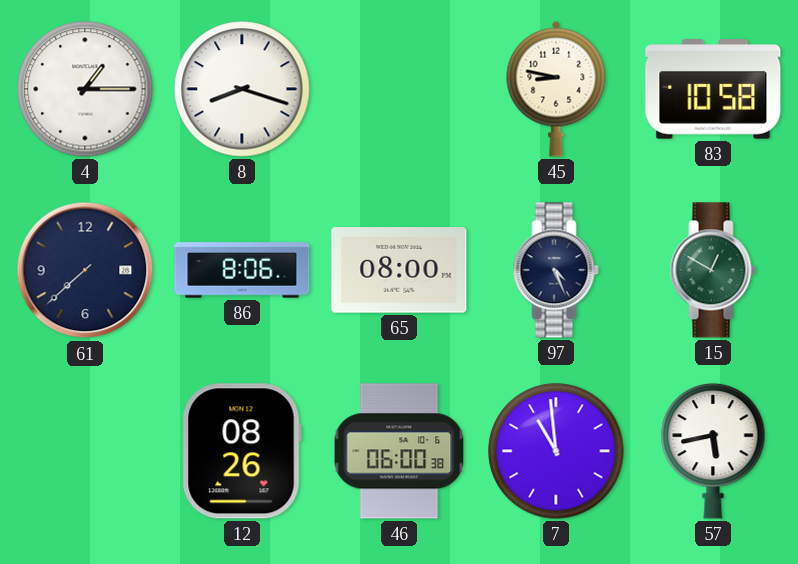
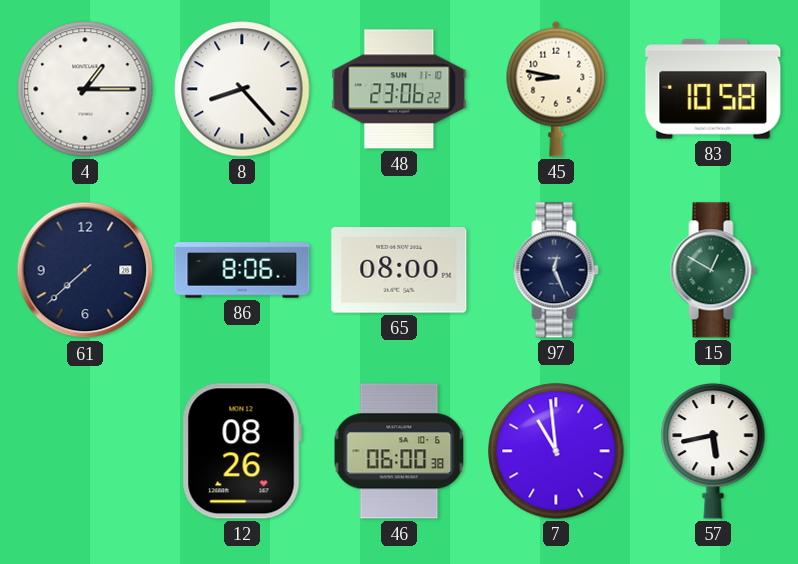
8: 8:18 -> 8:23
48: none -> 23:06
97: 4:26 -> 12:26
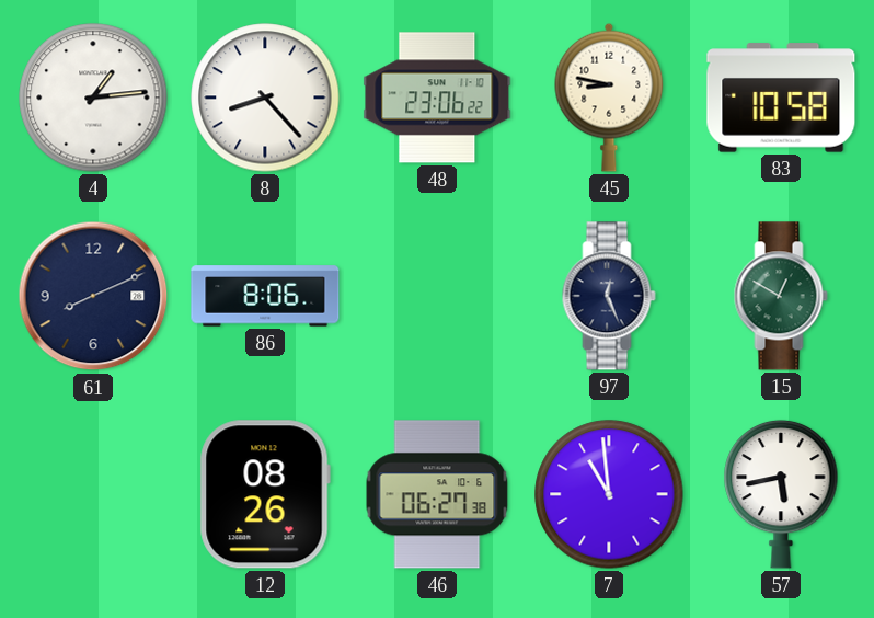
4: 1:15 -> 1:14
61: 7:38 -> 8:11
65: 08:00 -> none
46: 06:00 -> 06:27
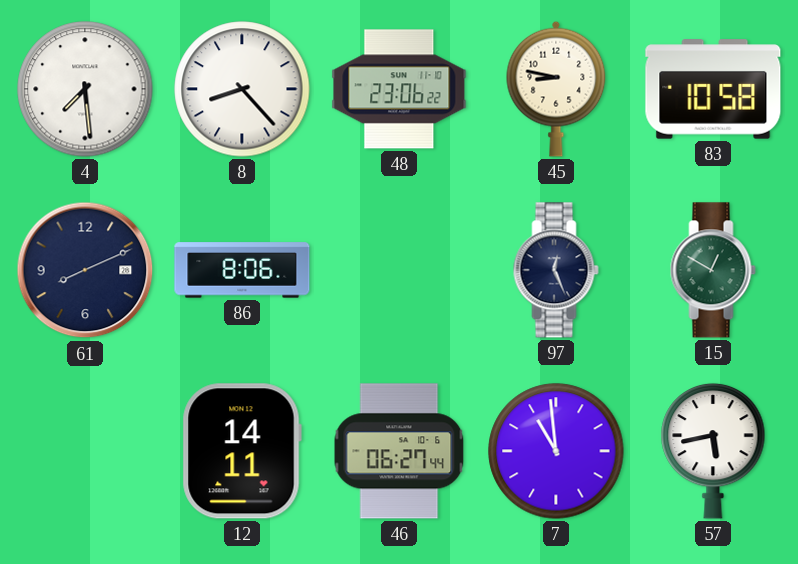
4: 1:14 -> 7:29
12: 08:26 -> 14:11
46: 06:27:38 -> 06:27:44
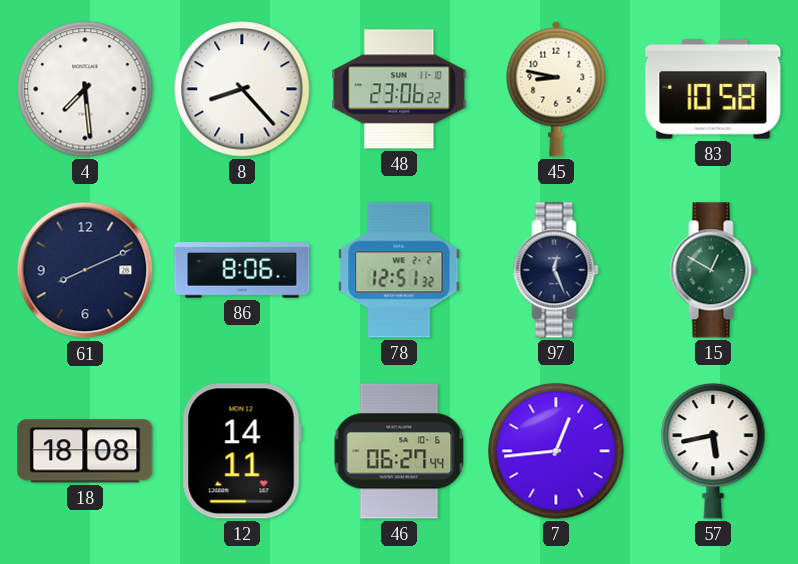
78: none -> 12:51
18: none -> 18:08
7: 10:59 -> 12:44
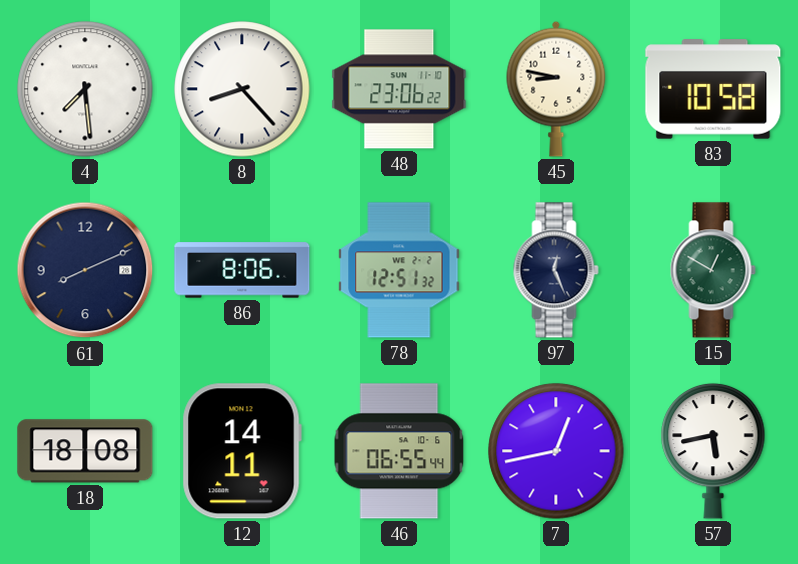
46: 06:27 -> 06:55
7: 12:44 -> 12:43
